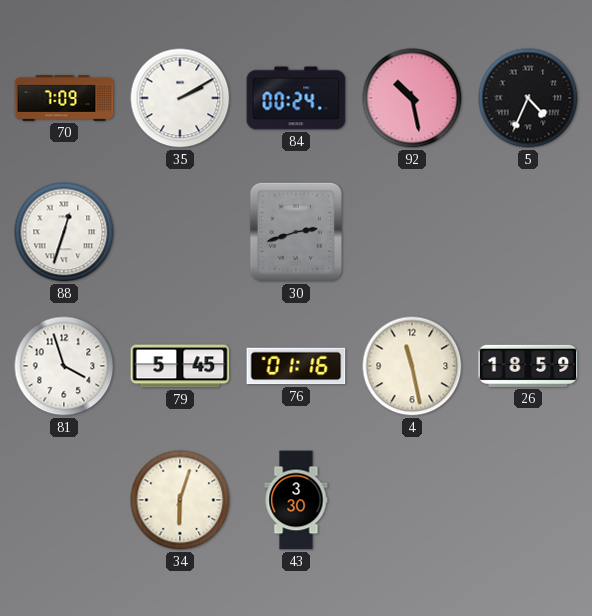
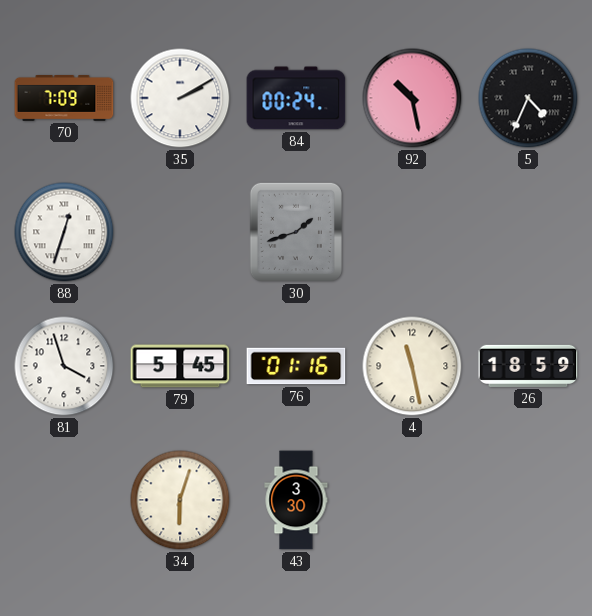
30: 2:42 -> 1:42
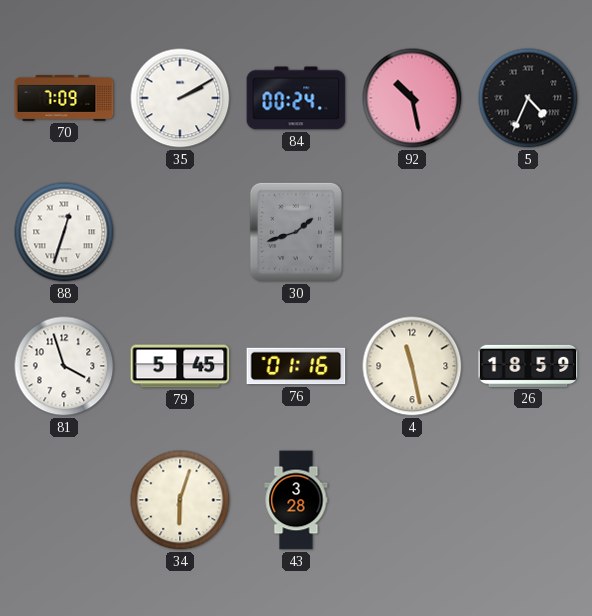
43: 3:30 -> 3:28
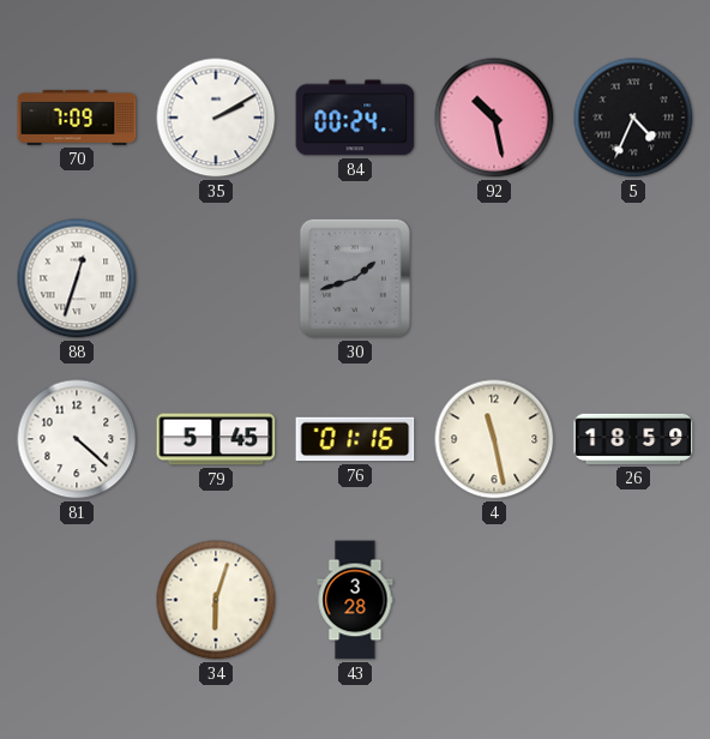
81: 3:57 -> 4:22
